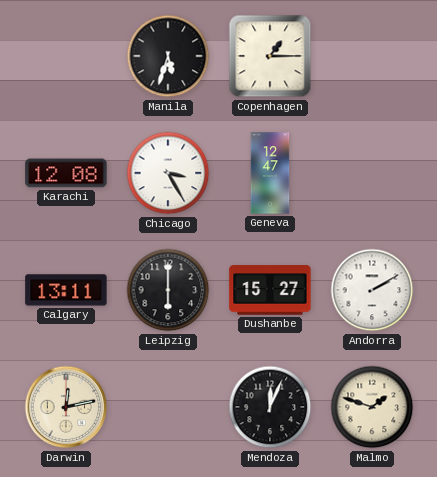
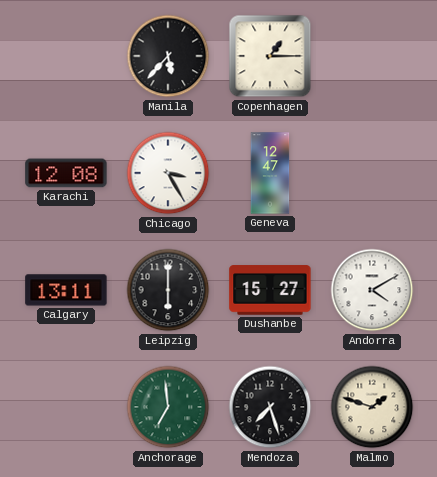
Manila: 5:33 -> 5:37
Andorra: 2:10 -> 4:10
Darwin: 12:13 -> none
Anchorage: none -> 6:59
Mendoza: 12:04 -> 7:27
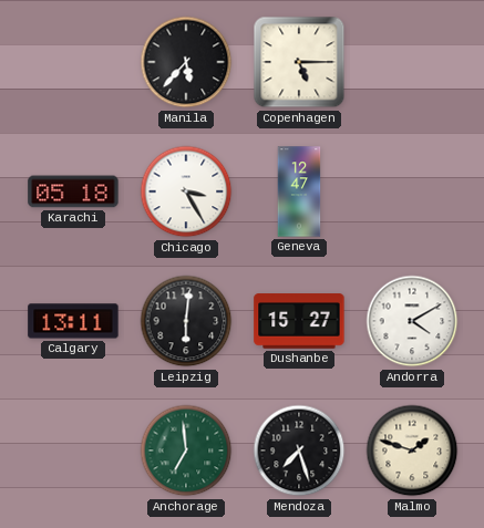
Copenhagen: 1:15 -> 5:15
Karachi: 12:08 -> 05:18
Leipzig: 6:00 -> 6:01
